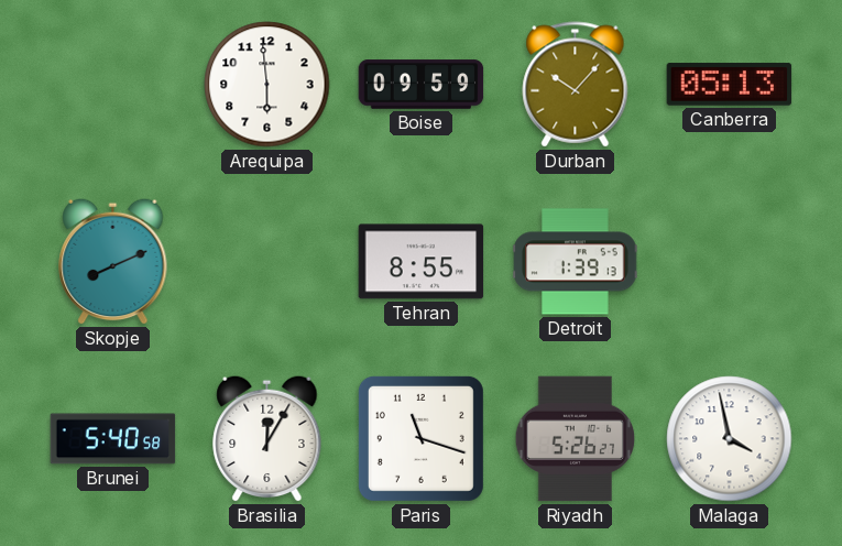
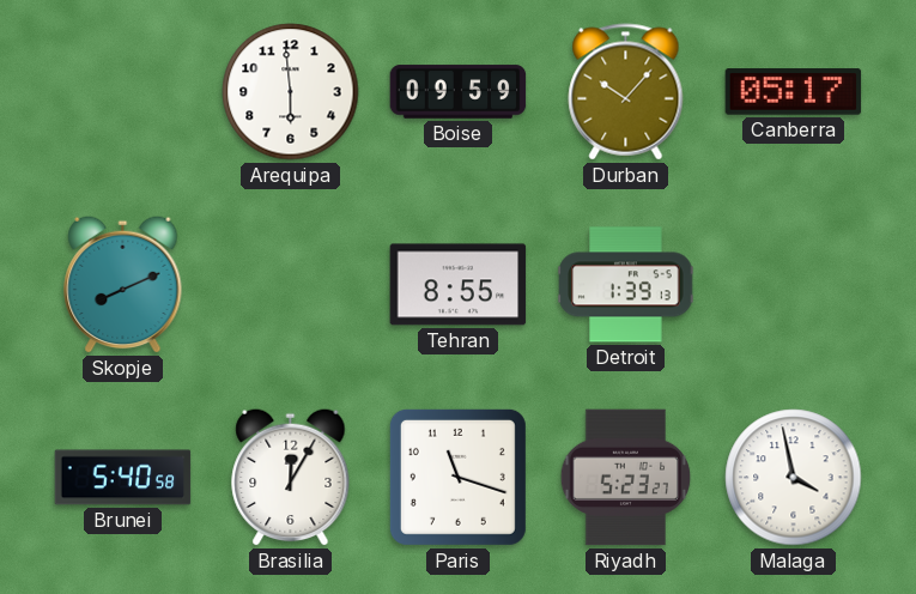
Canberra: 05:13 -> 05:17
Riyadh: 5:26 -> 5:23
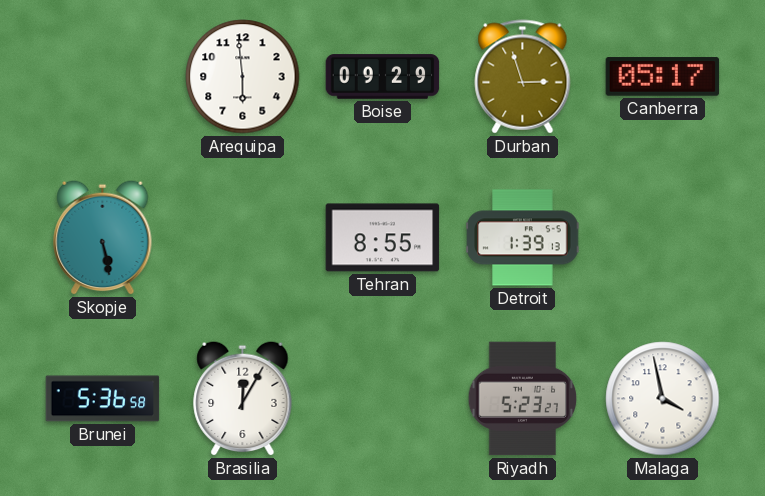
Boise: 09:59 -> 09:29
Durban: 10:07 -> 2:57
Skopje: 8:11 -> 5:28
Brunei: 5:40 -> 5:36
Paris: 11:18 -> none
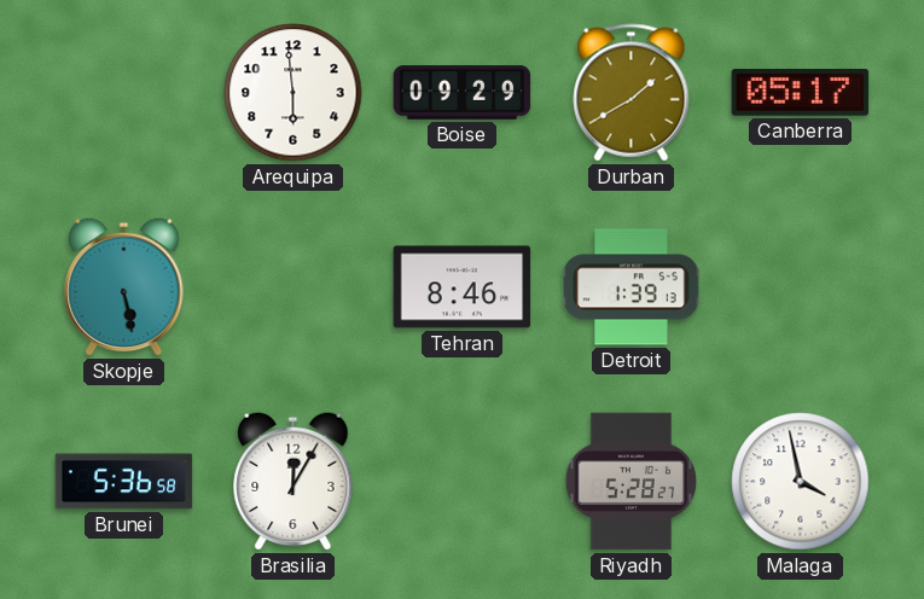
Durban: 2:57 -> 1:40
Tehran: 8:55 -> 8:46
Riyadh: 5:23 -> 5:28
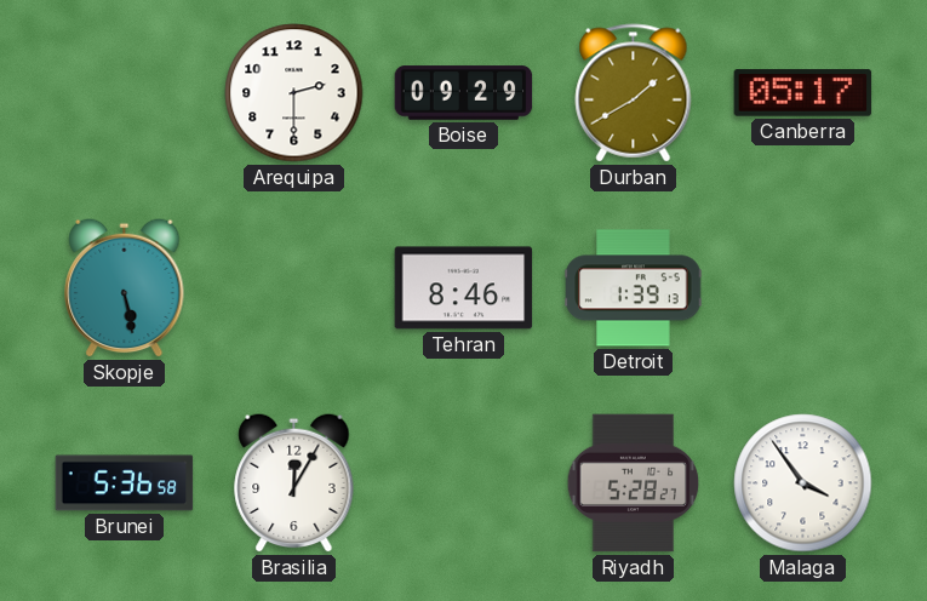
Arequipa: 5:59 -> 2:30
Malaga: 3:58 -> 3:54
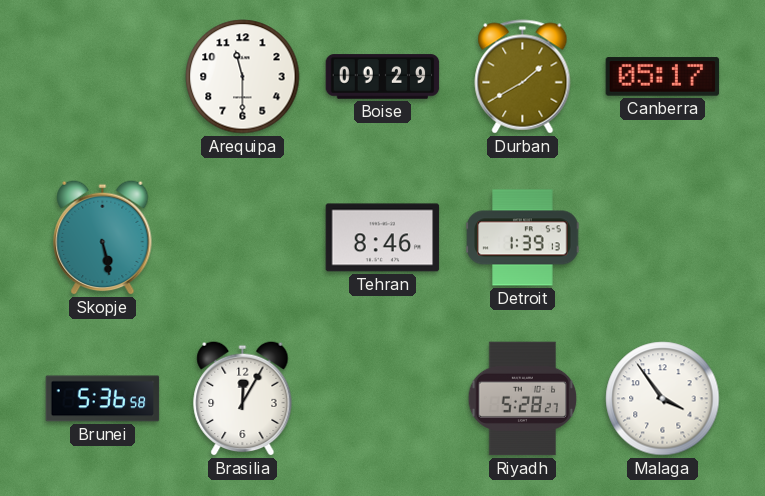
Arequipa: 2:30 -> 11:30
